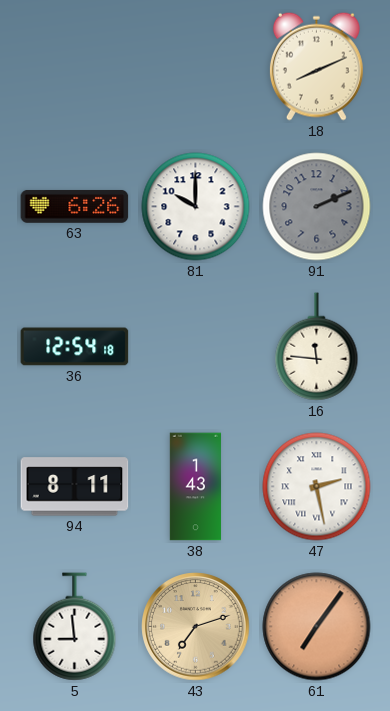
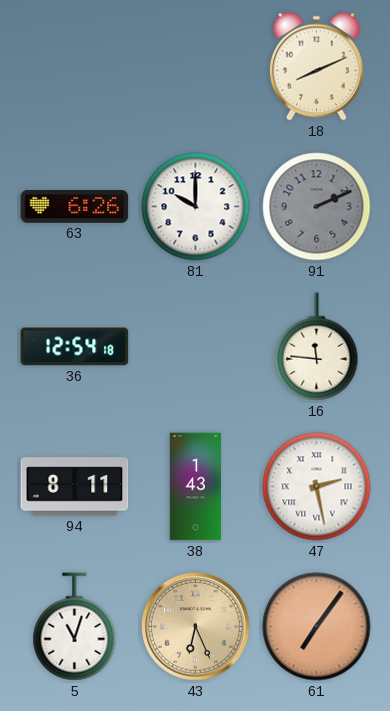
5: 8:59 -> 11:03
43: 7:12 -> 6:26
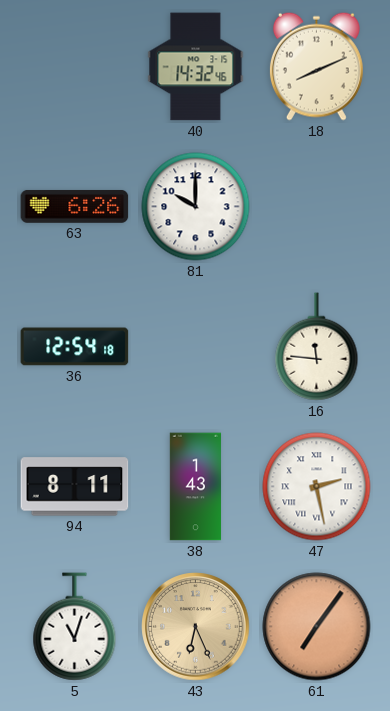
40: none -> 14:32
91: 2:11 -> none
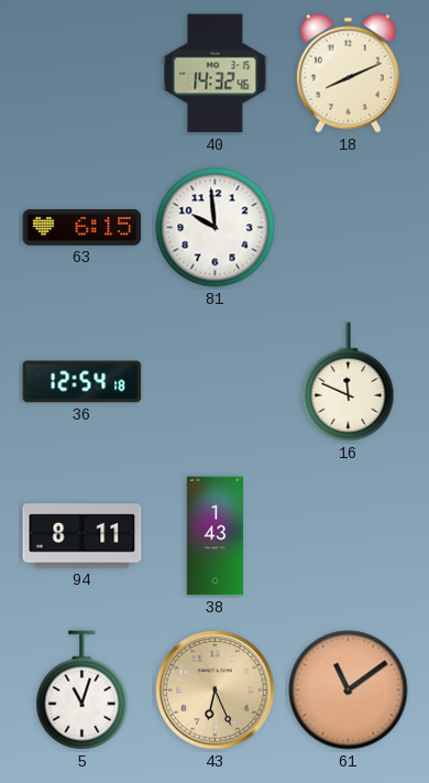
63: 6:26 -> 6:15
81: 10:00 -> 9:59
16: 11:46 -> 11:49
47: 2:28 -> none
61: 7:06 -> 11:09
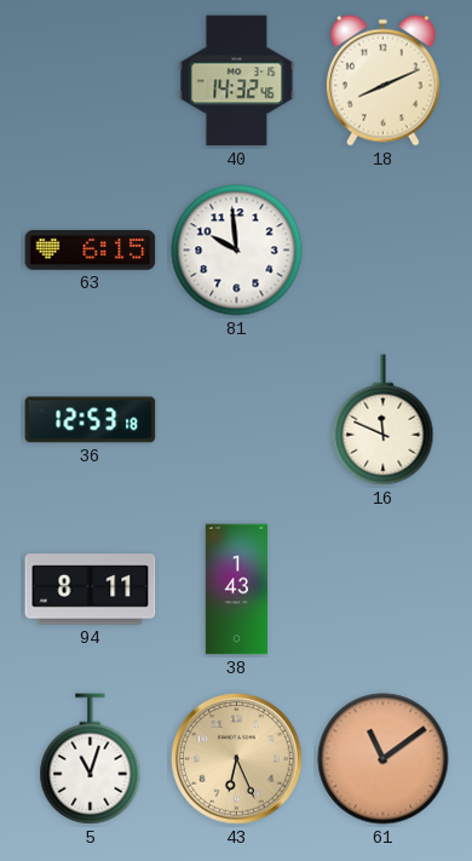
36: 12:54 -> 12:53
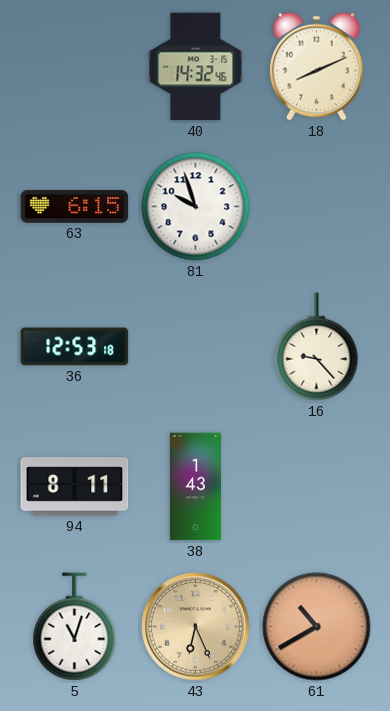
81: 9:59 -> 9:57
16: 11:49 -> 9:23
61: 11:09 -> 10:40
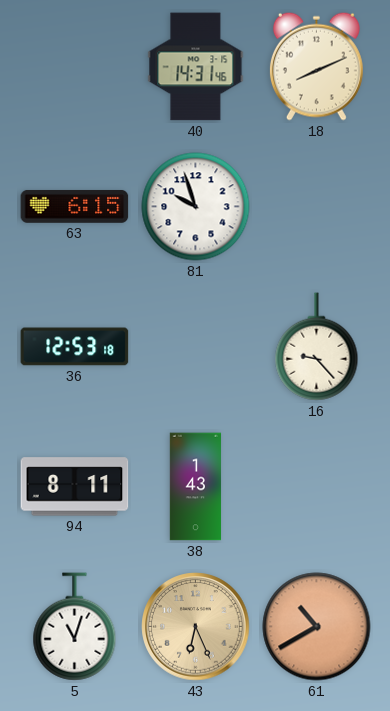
40: 14:32 -> 14:31
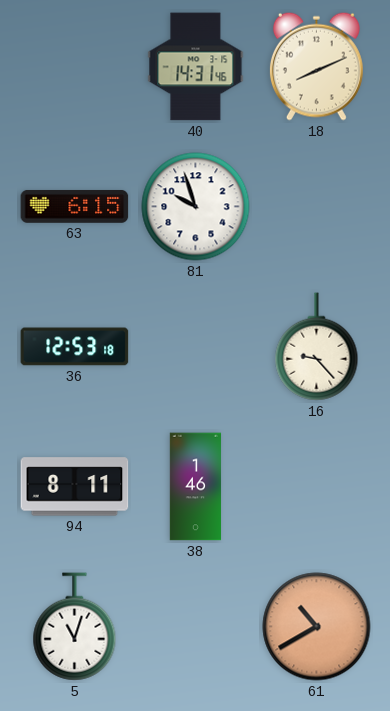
38: 1:43 -> 1:46
43: 6:26 -> none
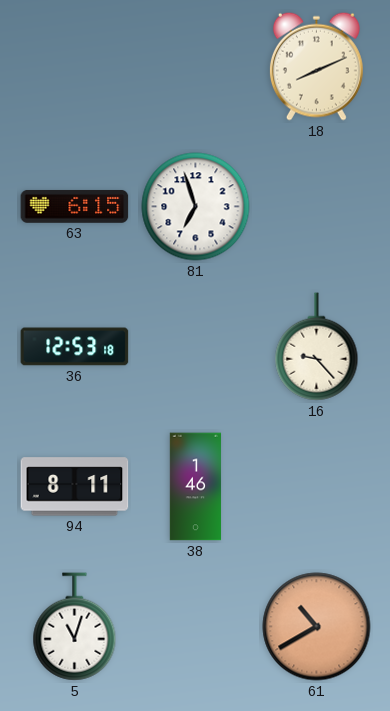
40: 14:31 -> none
81: 9:57 -> 6:57
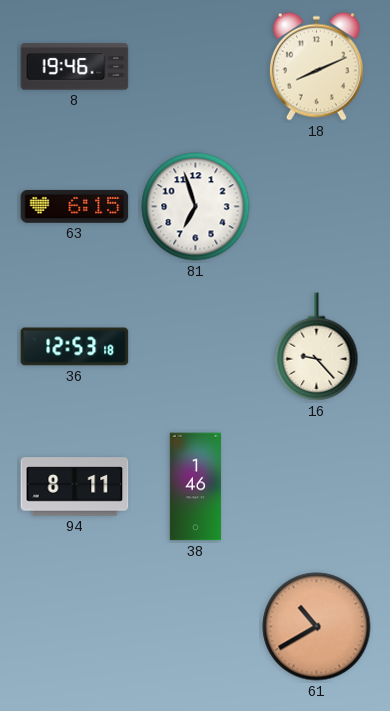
8: none -> 19:46
5: 11:03 -> none
